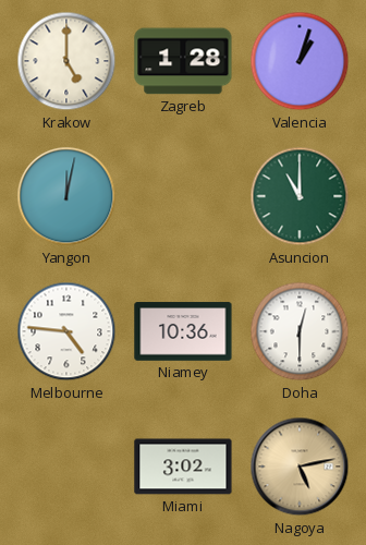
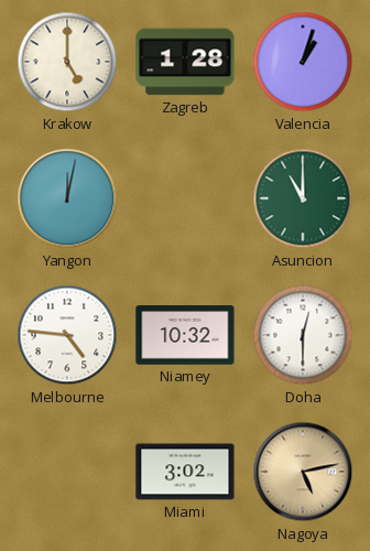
Niamey: 10:36 -> 10:32
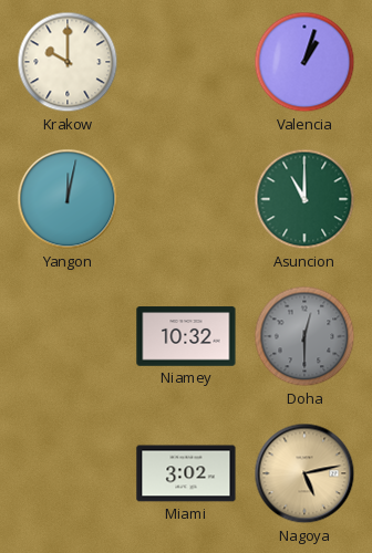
Krakow: 5:00 -> 10:00
Zagreb: 1:28 -> none
Melbourne: 4:46 -> none
Doha dial: white -> grey
